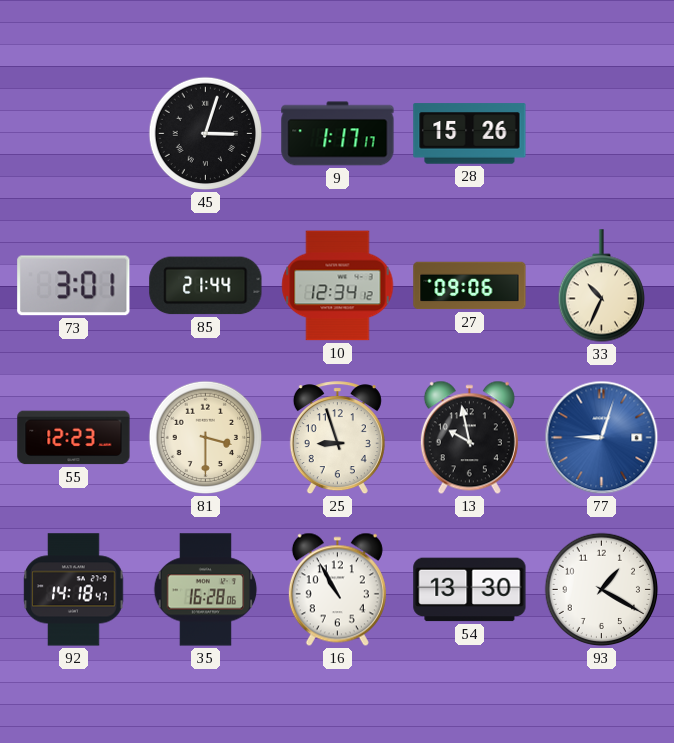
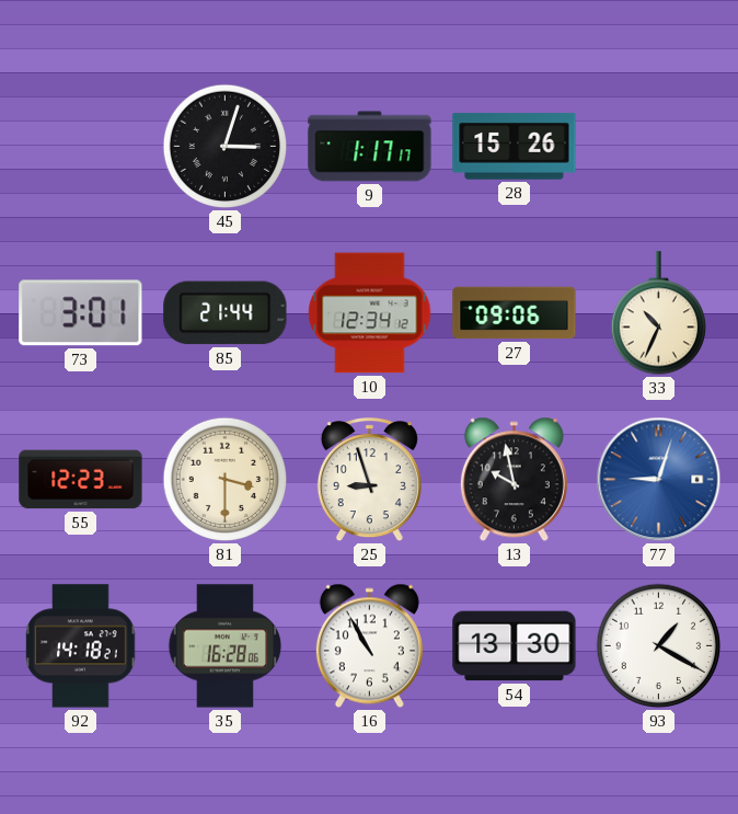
92: 14:18:47 -> 14:18:21
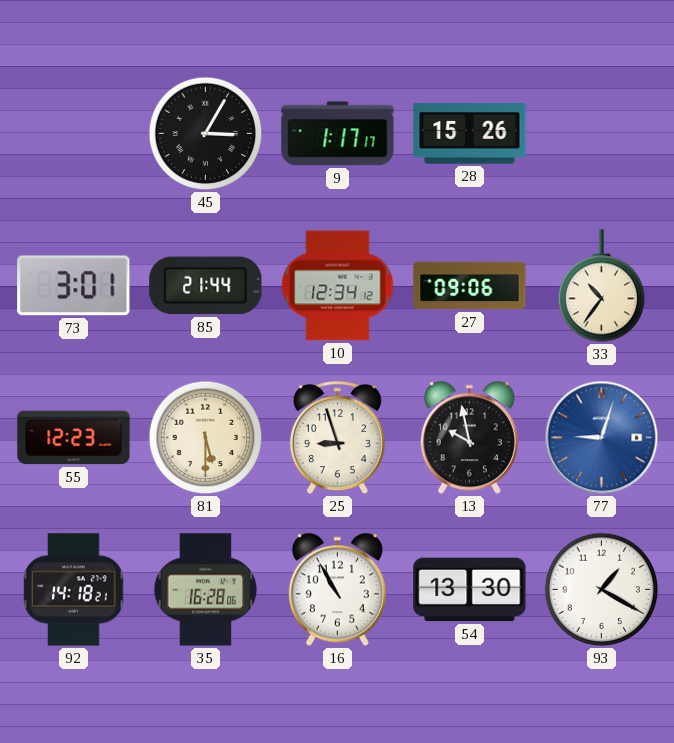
45: 3:03 -> 3:05
33: 10:34 -> 10:36
81: 3:30 -> 5:30
